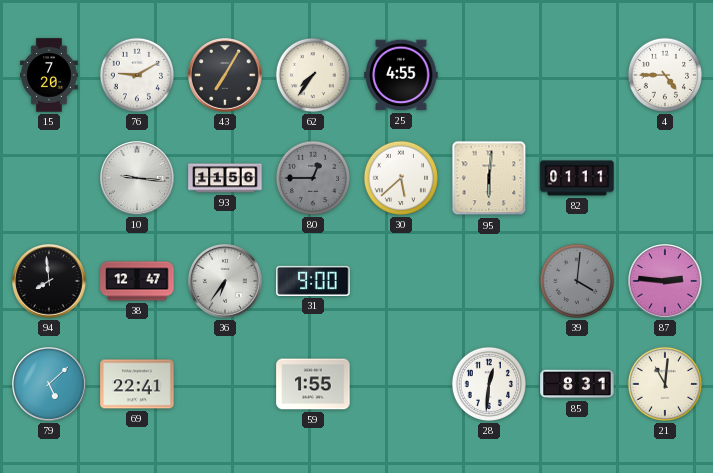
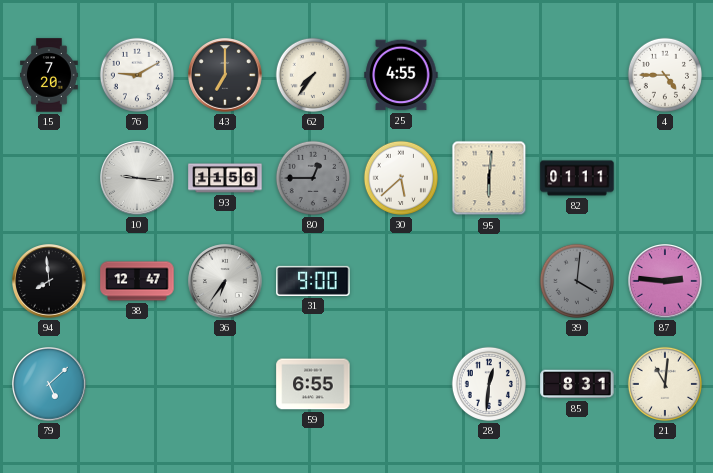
43: 7:05 -> 7:00
69: 22:41 -> none
59: 1:55 -> 6:55
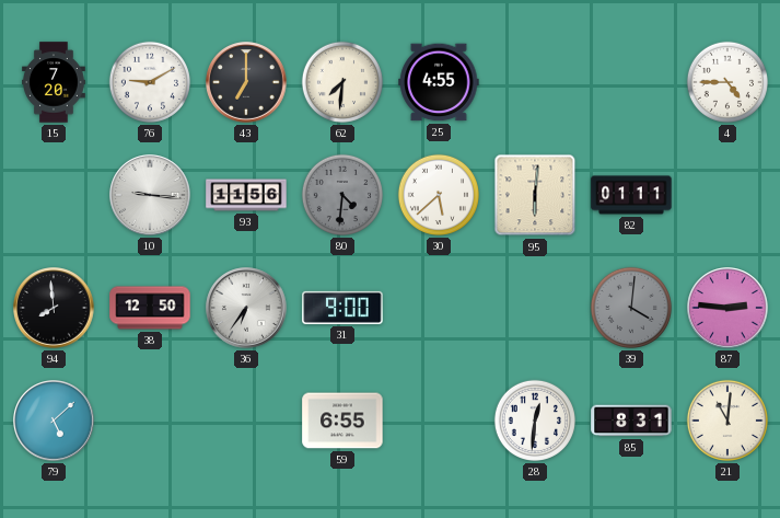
62: 7:36 -> 7:31
80: 12:45 -> 4:31
38: 12:47 -> 12:50
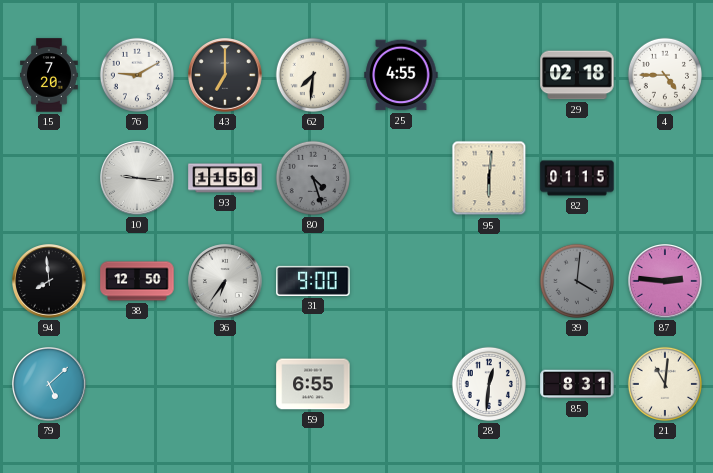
29: none -> 02:18
80: 4:31 -> 4:27
30: 5:38 -> none
82: 01:11 -> 01:15
